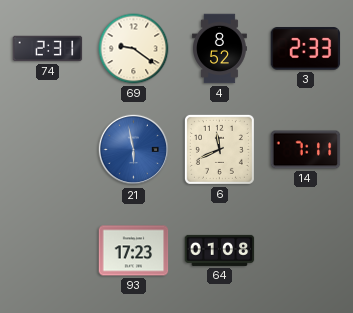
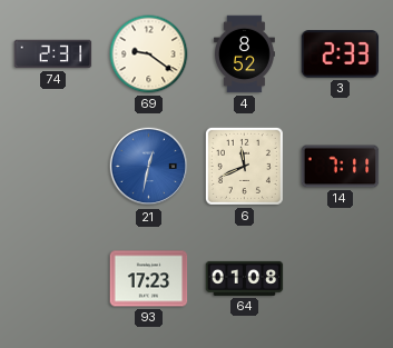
21: 5:58 -> 12:32
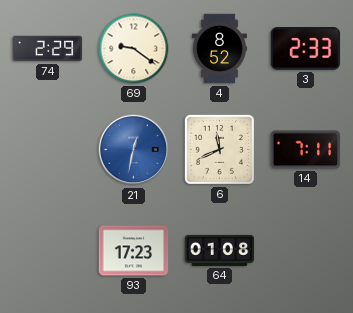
74: 2:31 -> 2:29
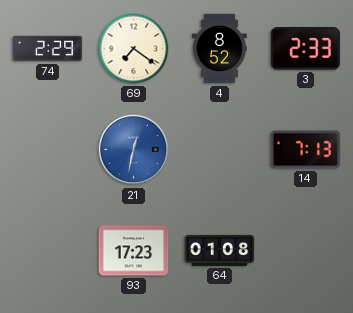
69: 9:21 -> 7:21
6: 11:41 -> none
14: 7:11 -> 7:13
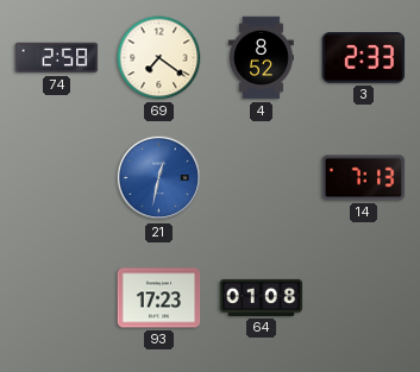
74: 2:29 -> 2:58
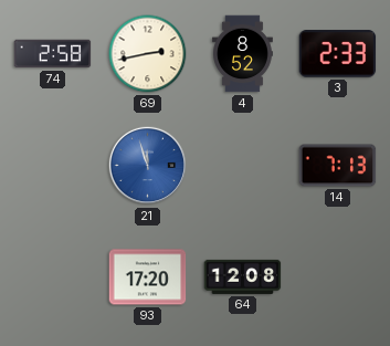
69: 7:21 -> 2:43
21: 12:32 -> 11:57
93: 17:23 -> 17:20
64: 01:08 -> 12:08
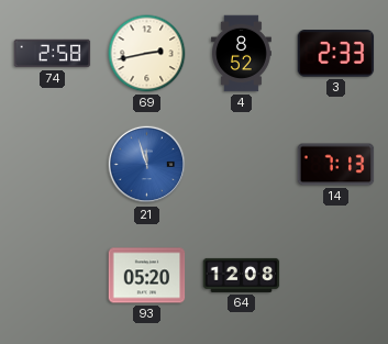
93: 17:20 -> 05:20
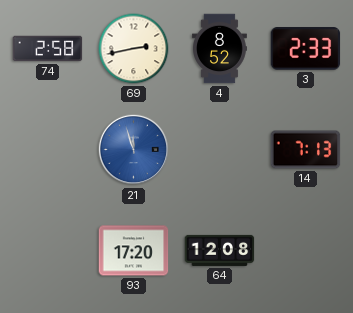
93: 05:20 -> 17:20
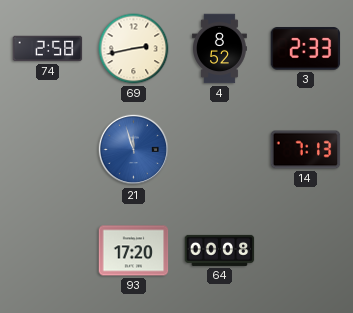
64: 12:08 -> 00:08
